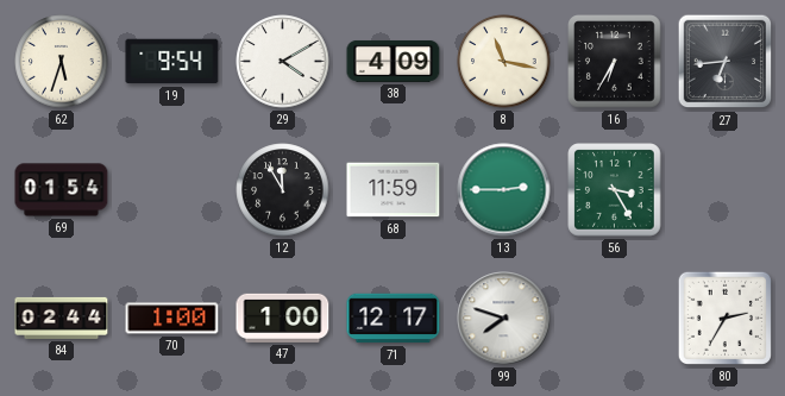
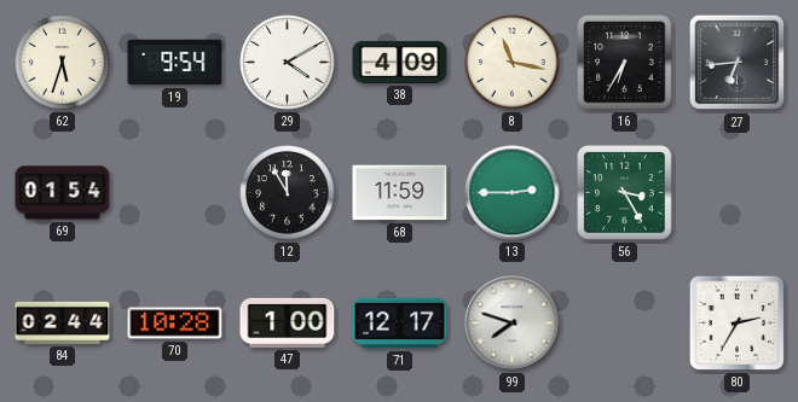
70: 1:00 -> 10:28
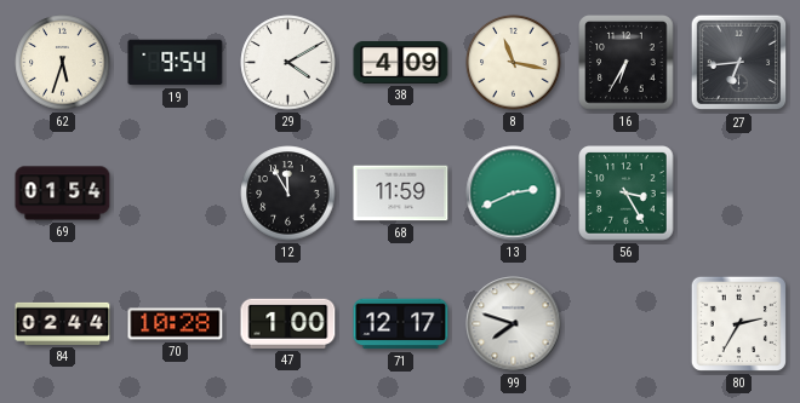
13: 2:45 -> 2:41
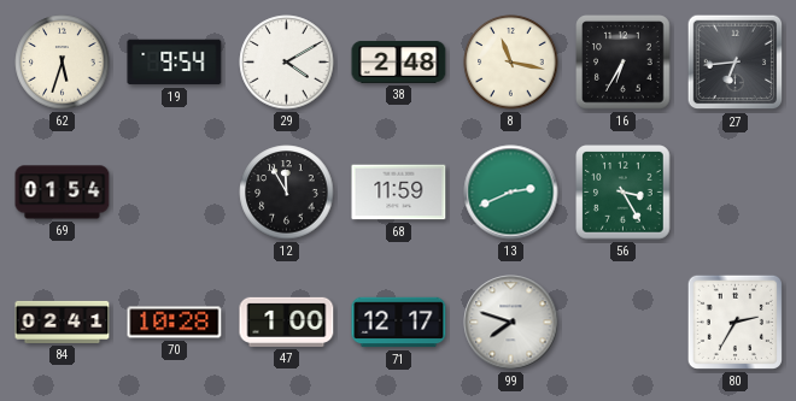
38: 4:09 -> 2:48
84: 02:44 -> 02:41
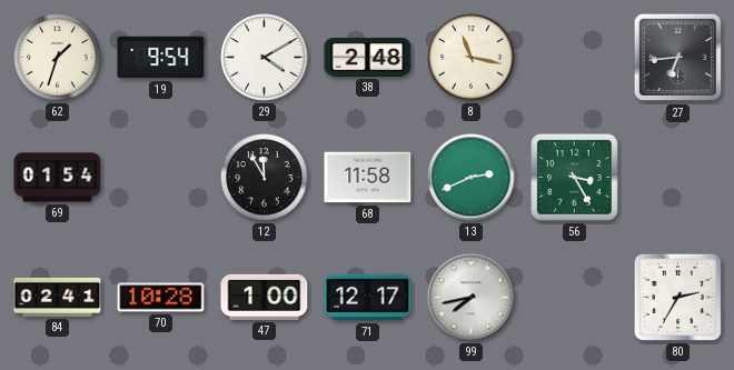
62: 5:33 -> 1:33
16: 6:35 -> none
68: 11:59 -> 11:58
99: 7:48 -> 7:43
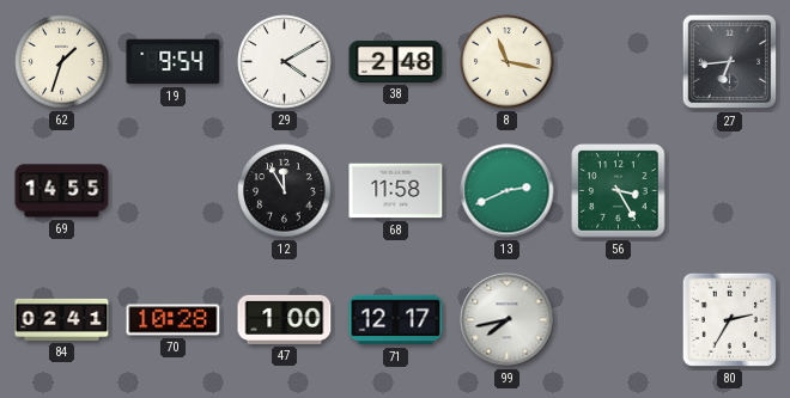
69: 01:54 -> 14:55
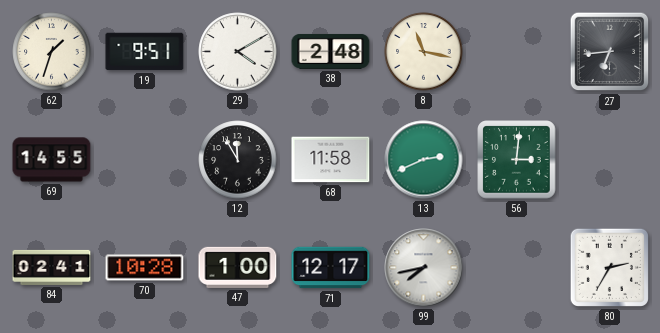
19: 9:54 -> 9:51
56: 3:25 -> 3:01
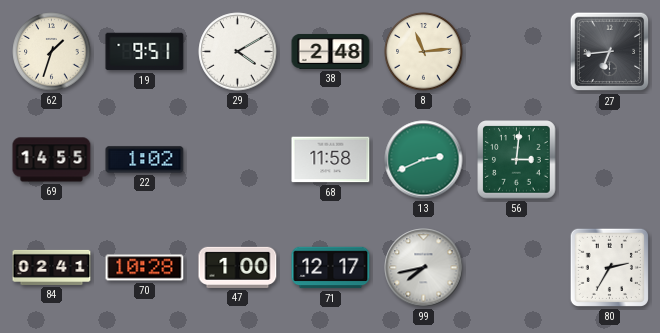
8: 11:17 -> 11:14
22: none -> 1:02
12: 11:55 -> none
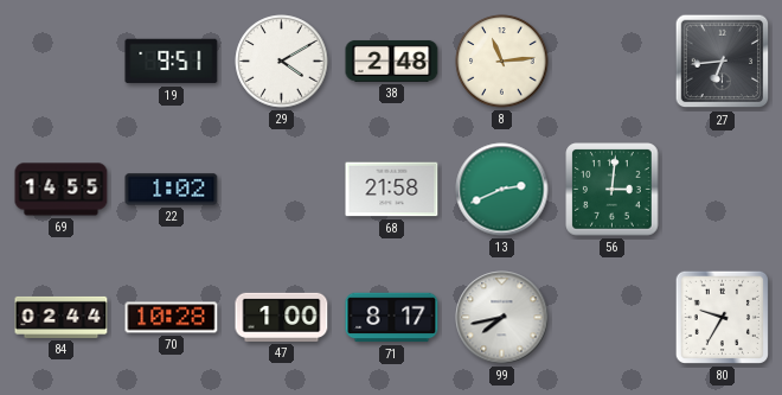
62: 1:33 -> none
68: 11:58 -> 21:58
84: 02:41 -> 02:44
71: 12:17 -> 8:17
80: 2:35 -> 9:35
